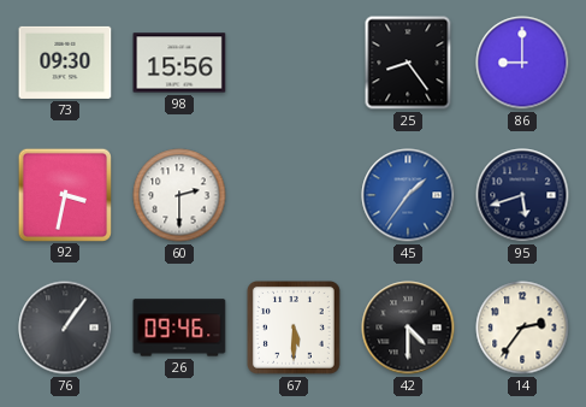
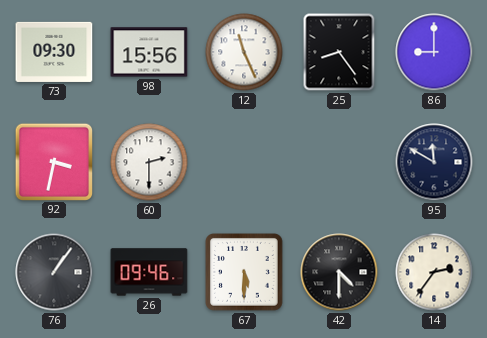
12: none -> 11:26
45: 1:36 -> none
95: 5:42 -> 11:50
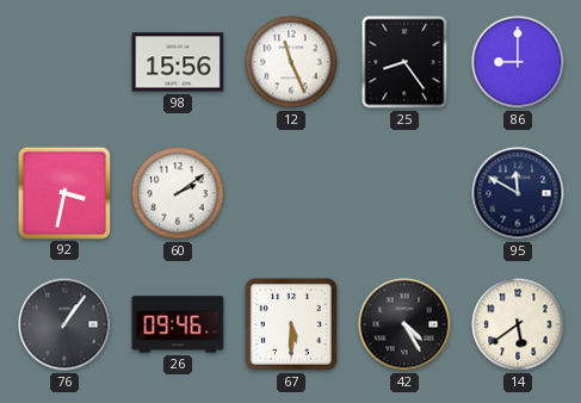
73: 09:30 -> none
60: 2:30 -> 2:09
42: 4:30 -> 4:25
14: 2:36 -> 5:39
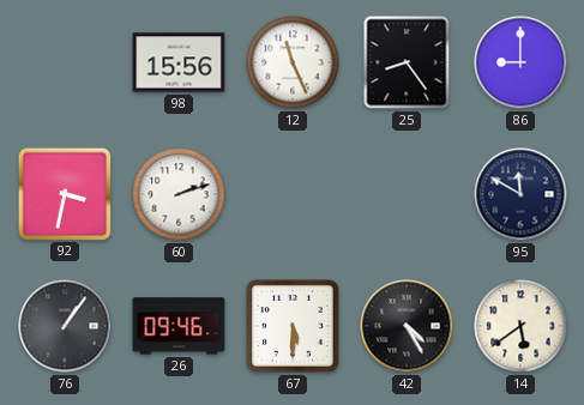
60: 2:09 -> 2:12
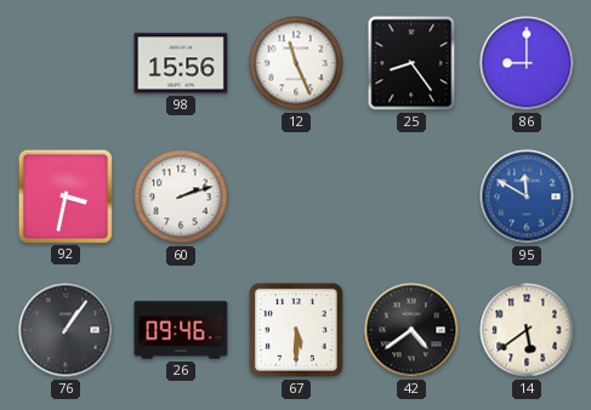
95 dial: navy -> blue
42: 4:25 -> 4:39
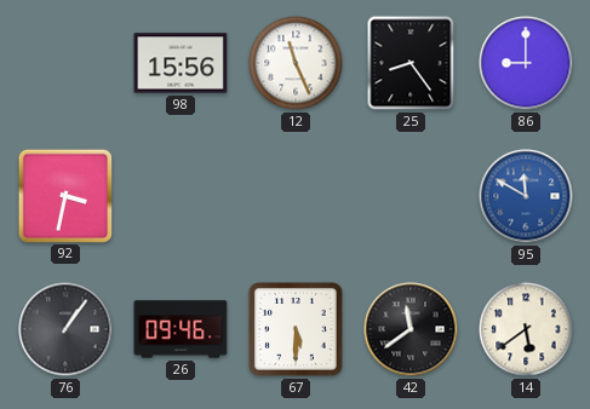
60: 2:12 -> none
42: 4:39 -> 11:39
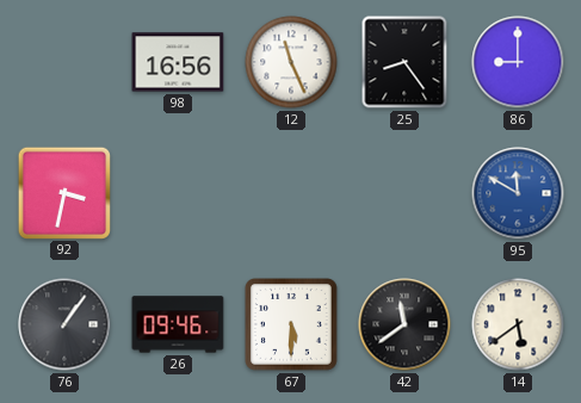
98: 15:56 -> 16:56
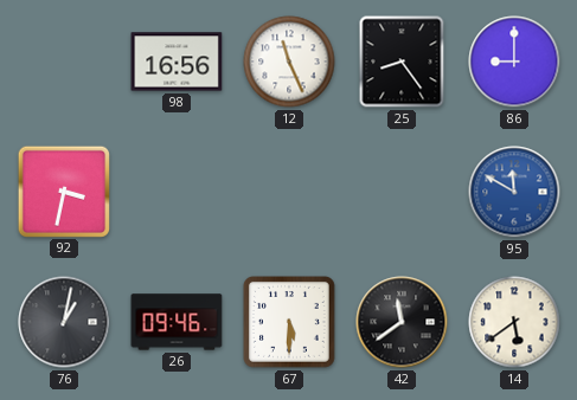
76: 1:06 -> 1:02
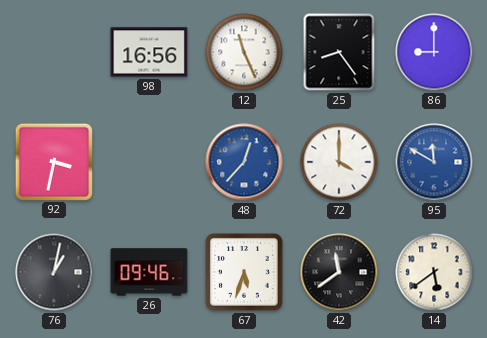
48: none -> 12:37
72: none -> 4:00
67: 5:30 -> 5:33
